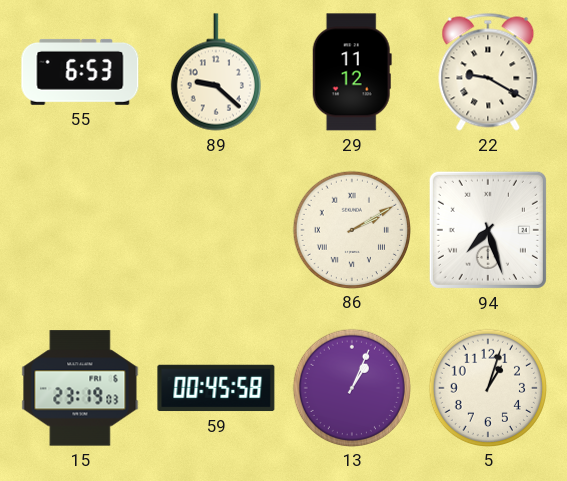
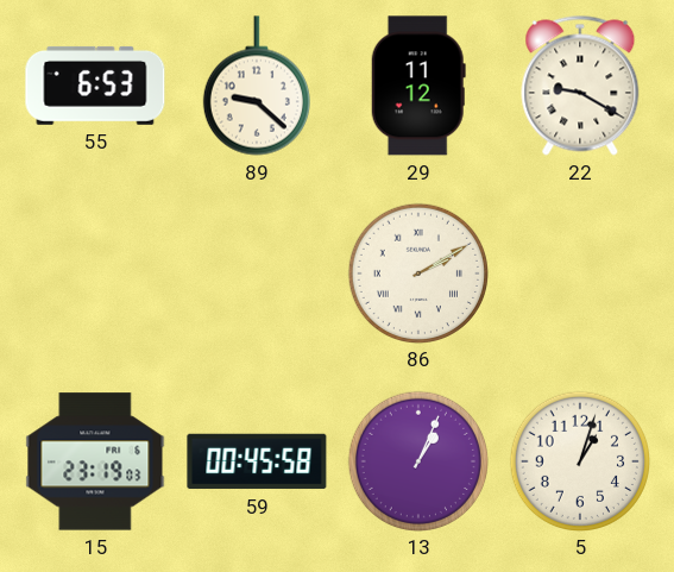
94: 7:27 -> none
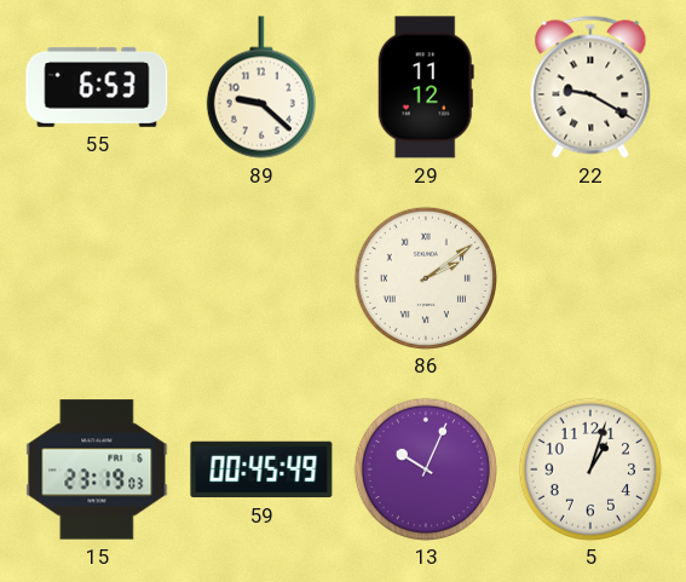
86: 2:10 -> 2:09
59: 00:45:58 -> 00:45:49
13: 1:04 -> 10:04
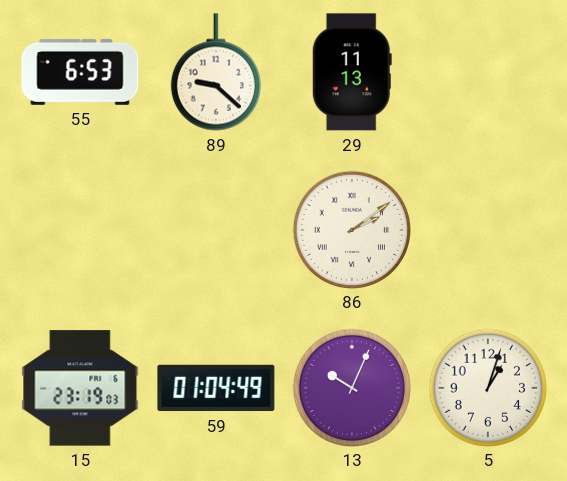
29: 11:12 -> 11:13
22: 9:20 -> none
59: 00:45 -> 01:04
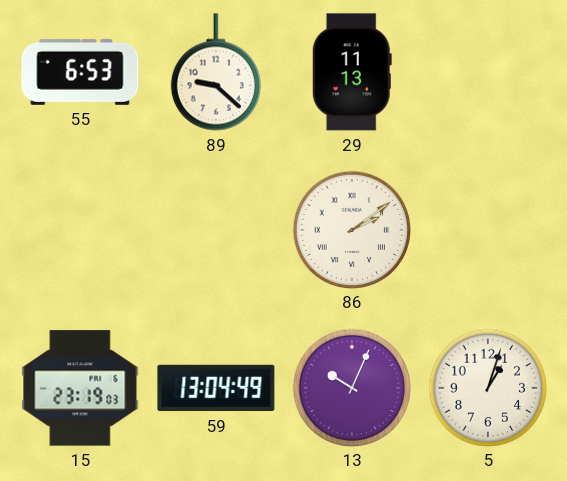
59: 01:04 -> 13:04
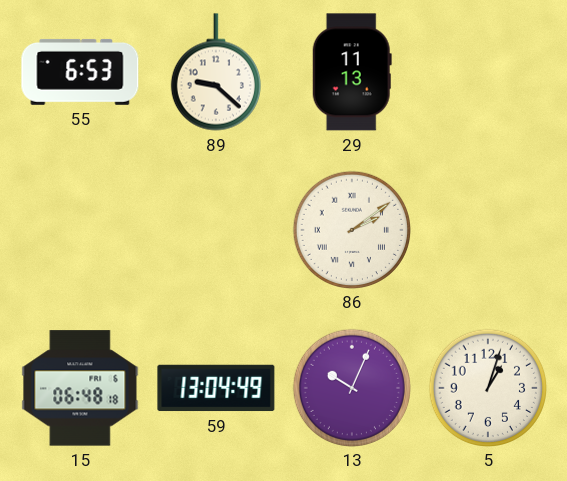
15: 23:19 -> 06:48
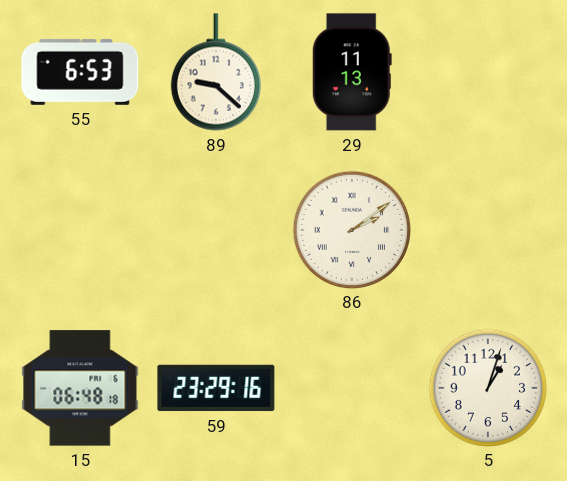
59: 13:04 -> 23:29
13: 10:04 -> none
